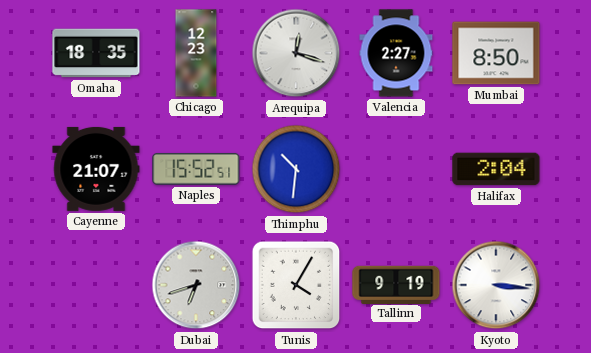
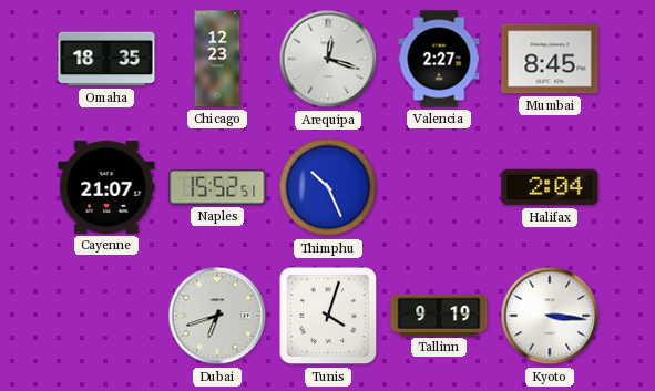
Mumbai: 8:50 -> 8:45
Thimphu: 10:31 -> 10:26
Tunis: 4:05 -> 4:03
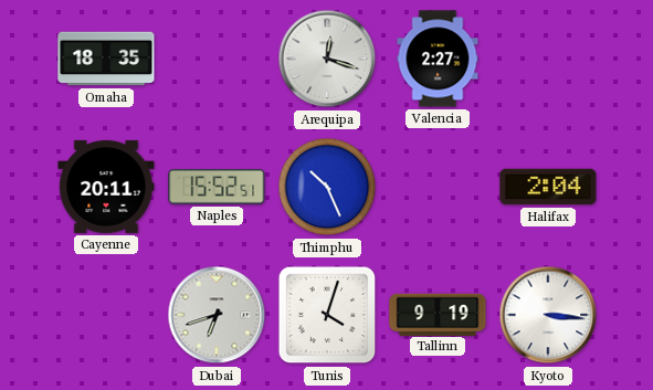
Chicago: 12:23 -> none
Mumbai: 8:45 -> none
Cayenne: 21:07 -> 20:11
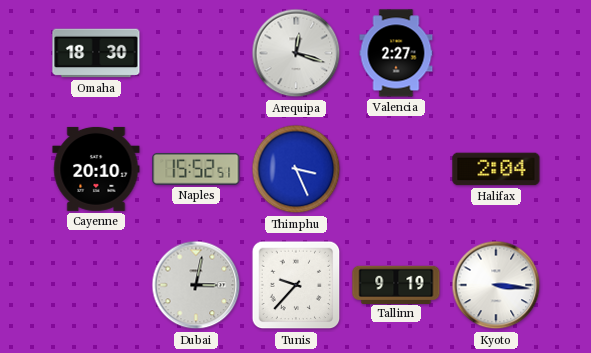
Omaha: 18:35 -> 18:30
Cayenne: 20:11 -> 20:10
Thimphu: 10:26 -> 3:26
Dubai: 6:42 -> 3:02
Tunis: 4:03 -> 9:37
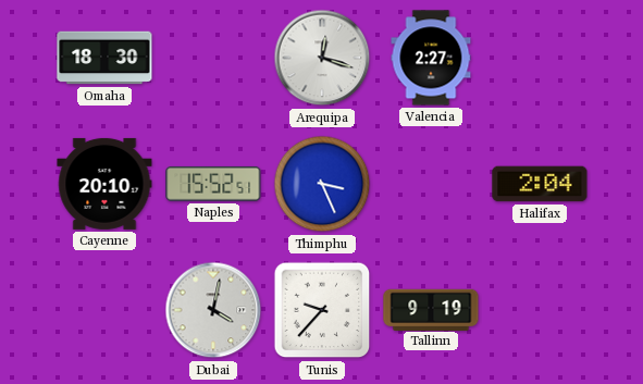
Dubai: 3:02 -> 4:02
Kyoto: 3:16 -> none
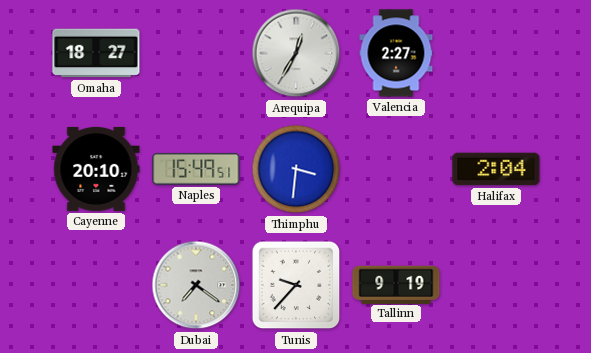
Omaha: 18:30 -> 18:27
Arequipa: 12:18 -> 12:35
Naples: 15:52 -> 15:49
Thimphu: 3:26 -> 3:31
Dubai: 4:02 -> 7:21
